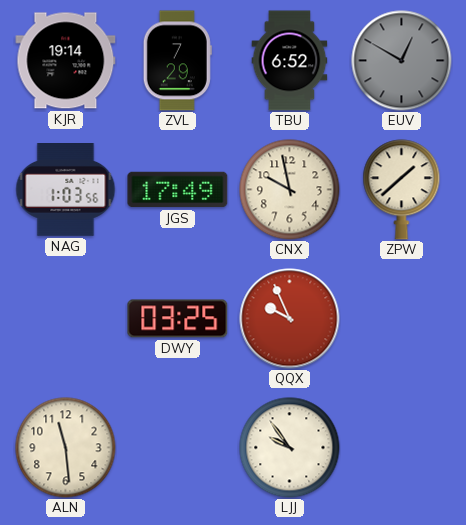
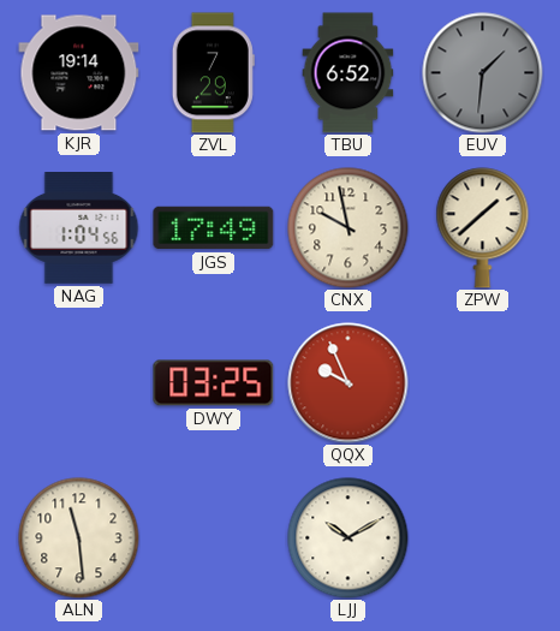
EUV: 12:50 -> 1:31
NAG: 1:03 -> 1:04
LJJ: 9:54 -> 10:10
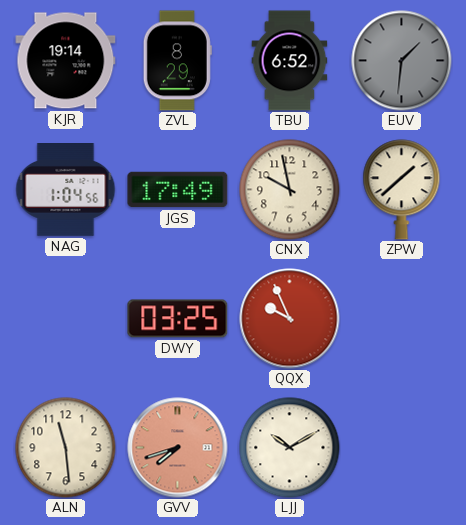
ZVL: 7:29 -> 8:29
GVV: none -> 7:42
